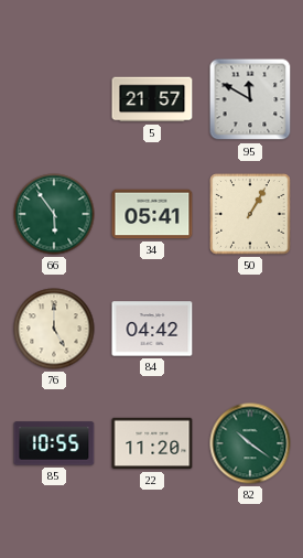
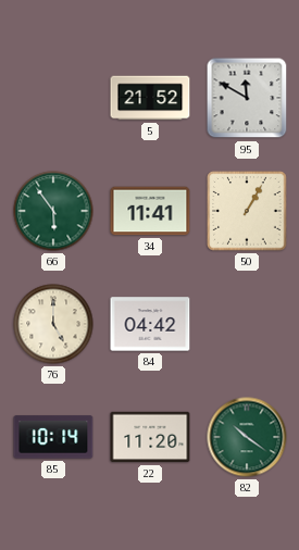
5: 21:57 -> 21:52
34: 05:41 -> 11:41
85: 10:55 -> 10:14
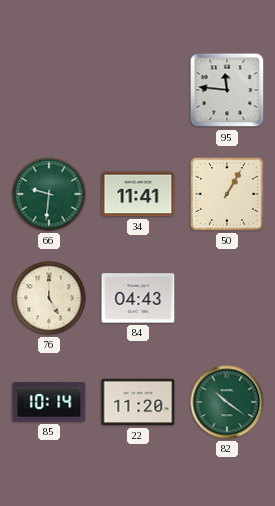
5: 21:52 -> none
95: 11:50 -> 11:46
66: 5:54 -> 9:31
84: 04:42 -> 04:43
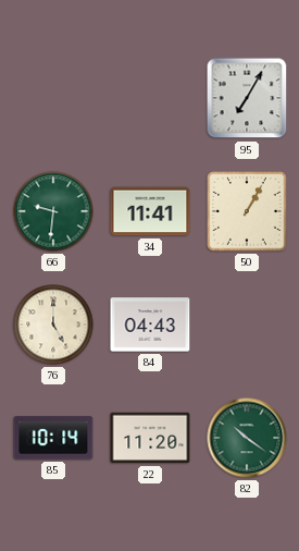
95: 11:46 -> 7:05
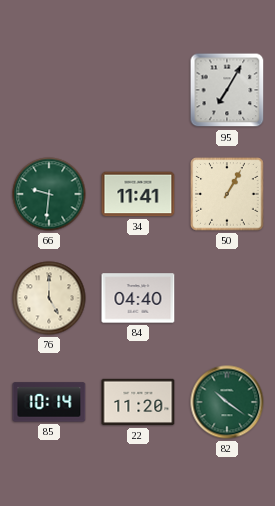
84: 04:43 -> 04:40
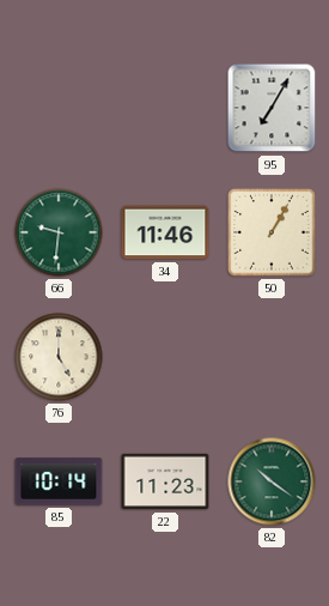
34: 11:41 -> 11:46
84: 04:40 -> none
22: 11:20 -> 11:23
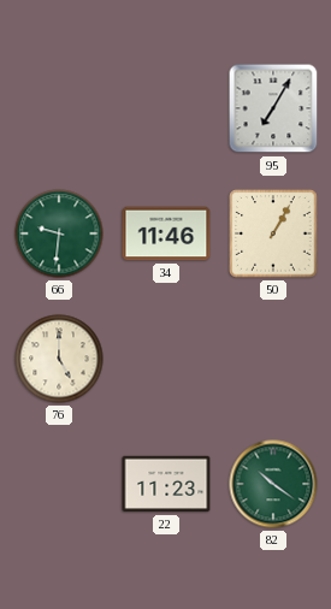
85: 10:14 -> none
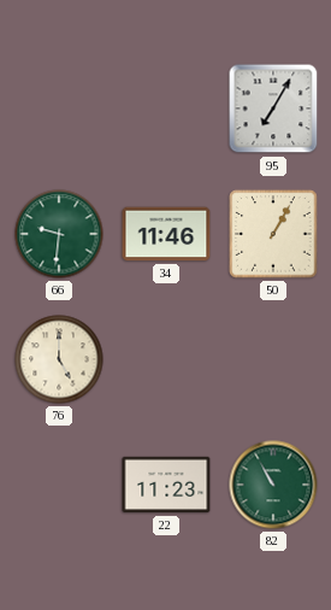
82: 10:21 -> 10:55
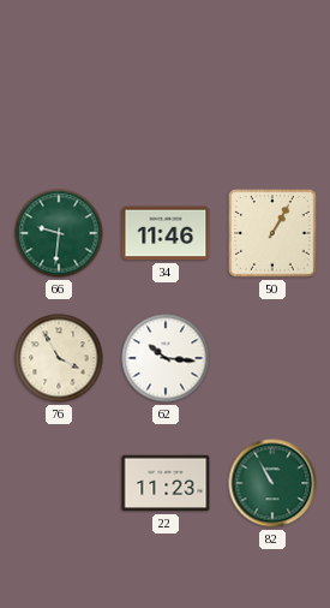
95: 7:05 -> none
76: 5:00 -> 3:55
62: none -> 10:16
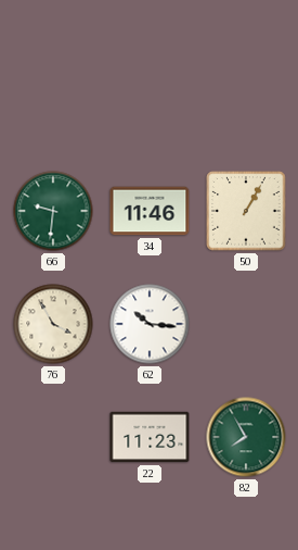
82: 10:55 -> 7:55
